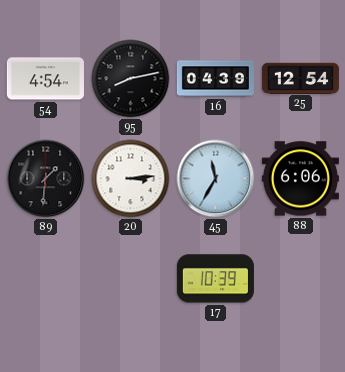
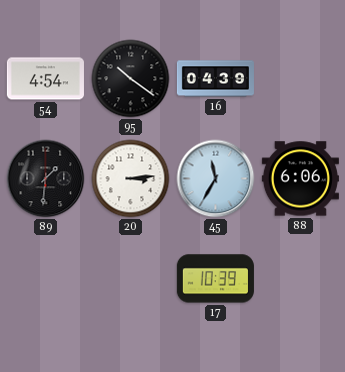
95: 8:13 -> 10:21
25: 12:54 -> none
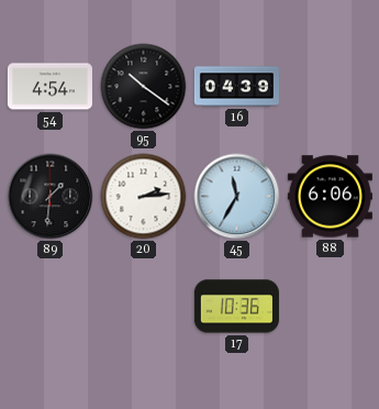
20: 3:14 -> 2:14
17: 10:39 -> 10:36
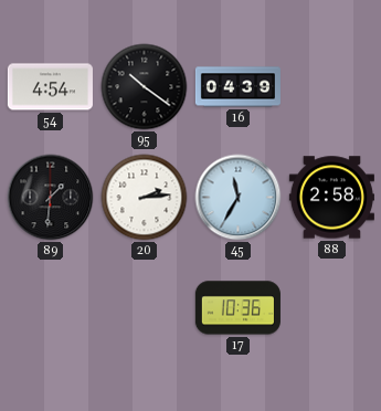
88: 6:06 -> 2:58
